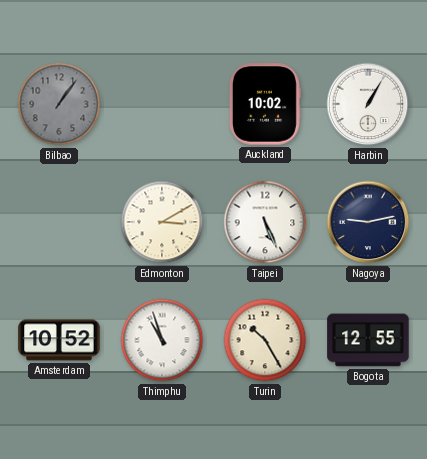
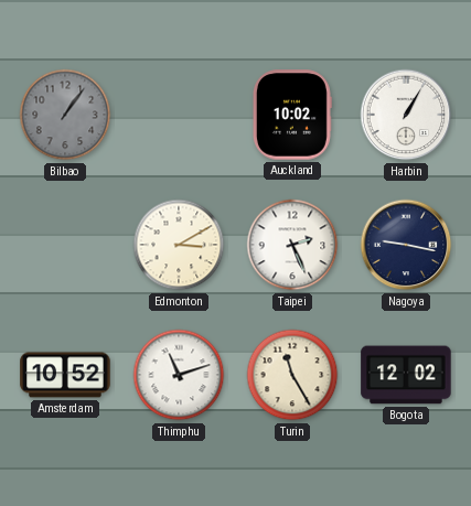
Taipei: 5:26 -> 2:26
Nagoya: 9:13 -> 9:17
Thimphu: 10:57 -> 11:12
Turin: 10:25 -> 11:25
Bogota: 12:55 -> 12:02
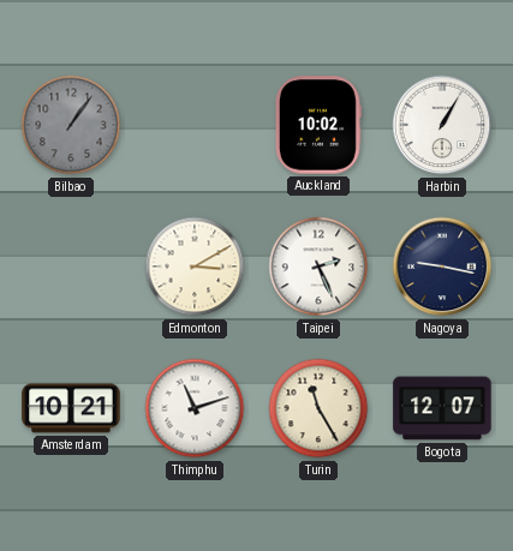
Amsterdam: 10:52 -> 10:21
Bogota: 12:02 -> 12:07
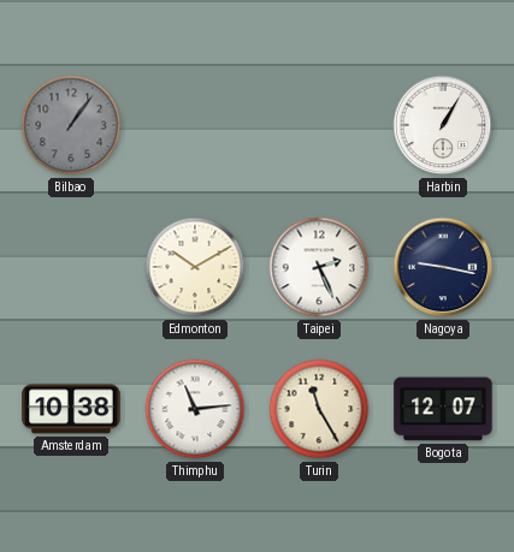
Auckland: 10:02 -> none
Edmonton: 3:10 -> 10:10
Amsterdam: 10:21 -> 10:38
Thimphu: 11:12 -> 11:14
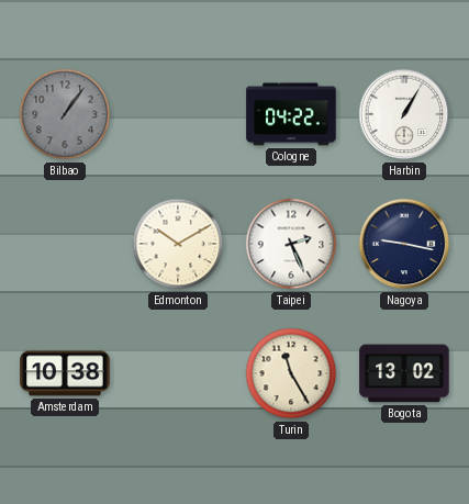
Cologne: none -> 04:22
Thimphu: 11:14 -> none
Bogota: 12:07 -> 13:02
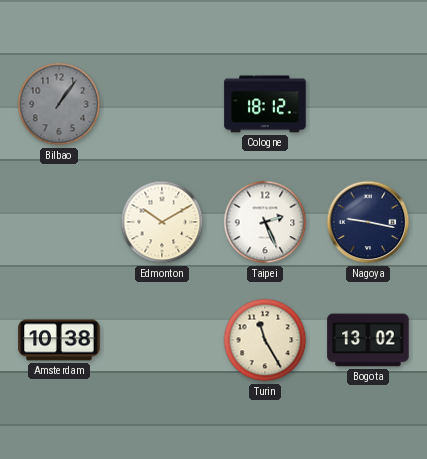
Cologne: 04:22 -> 18:12
Harbin: 1:05 -> none
